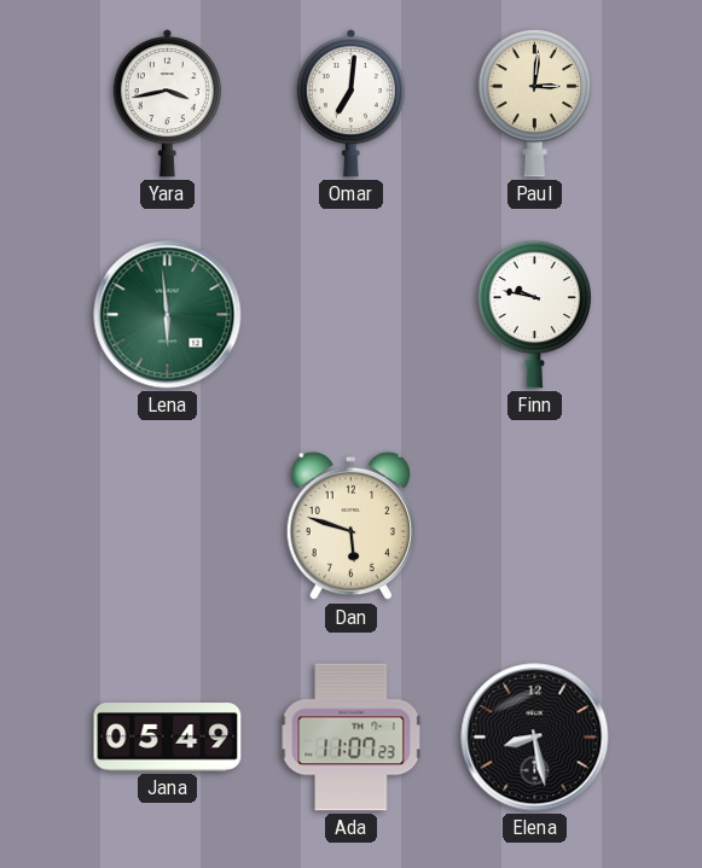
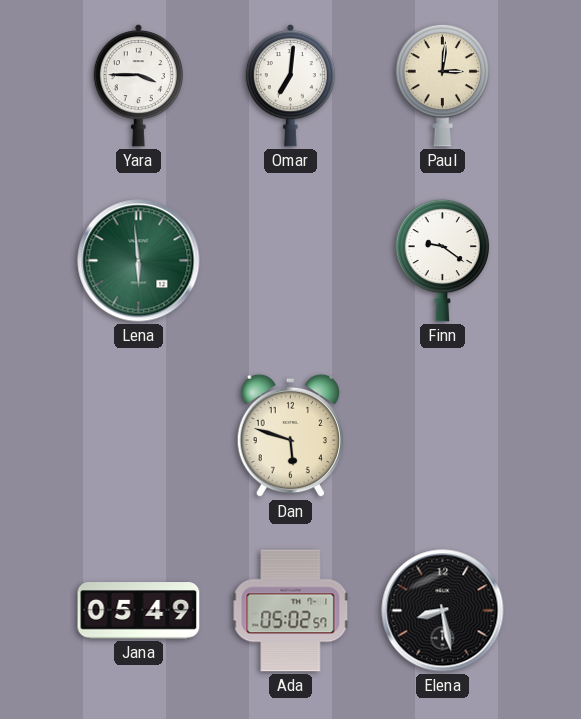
Yara: 3:43 -> 3:45
Finn: 9:47 -> 9:21
Ada: 11:07 -> 05:02
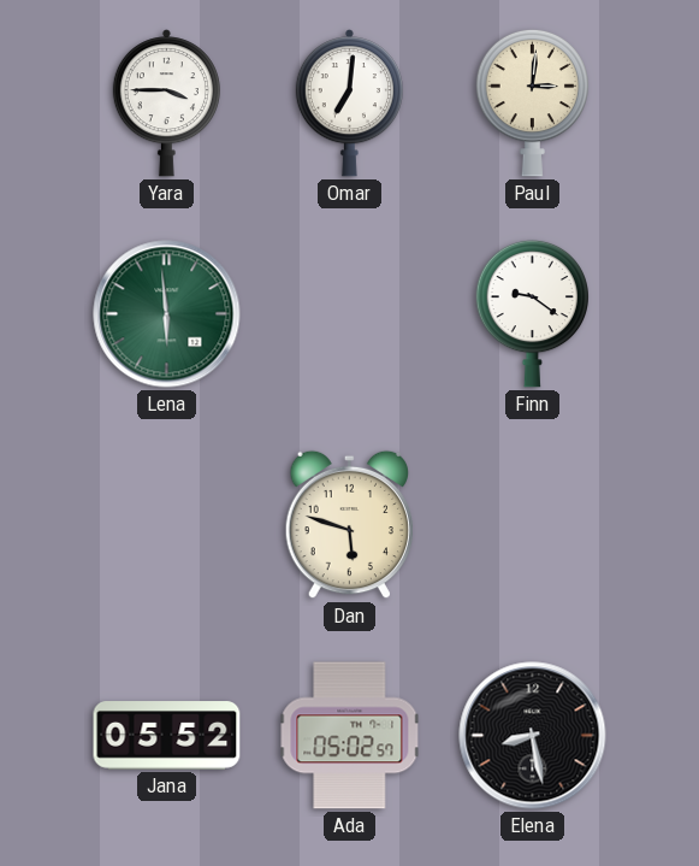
Jana: 05:49 -> 05:52
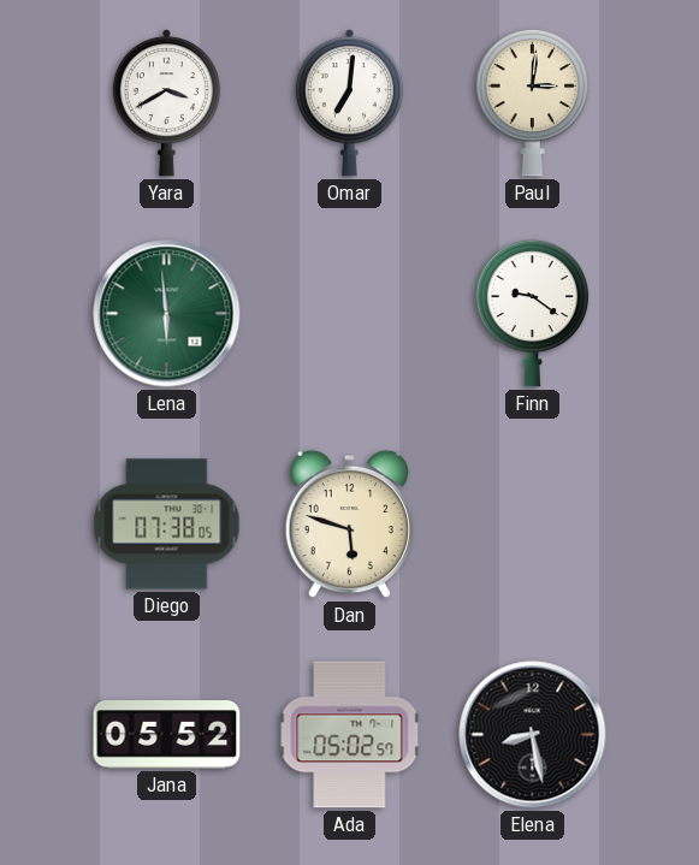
Yara: 3:45 -> 3:40
Diego: none -> 07:38
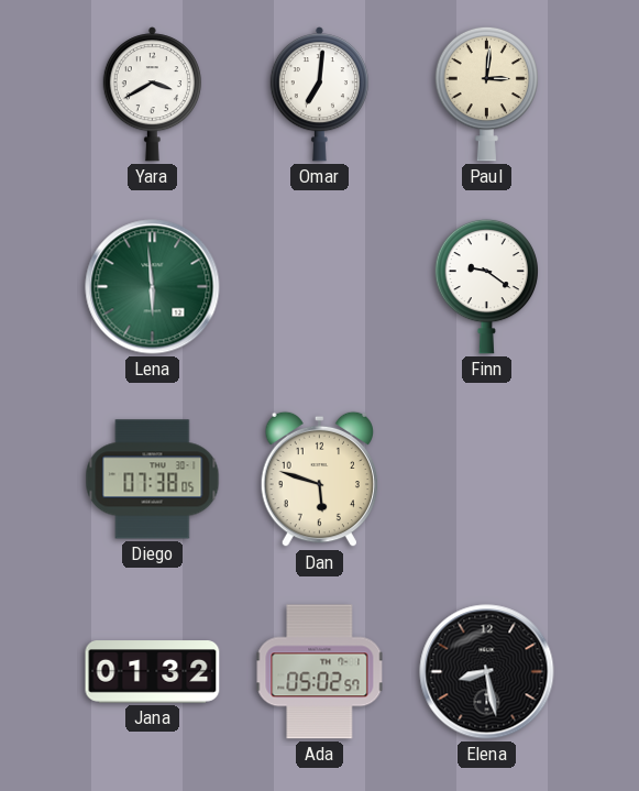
Jana: 05:52 -> 01:32
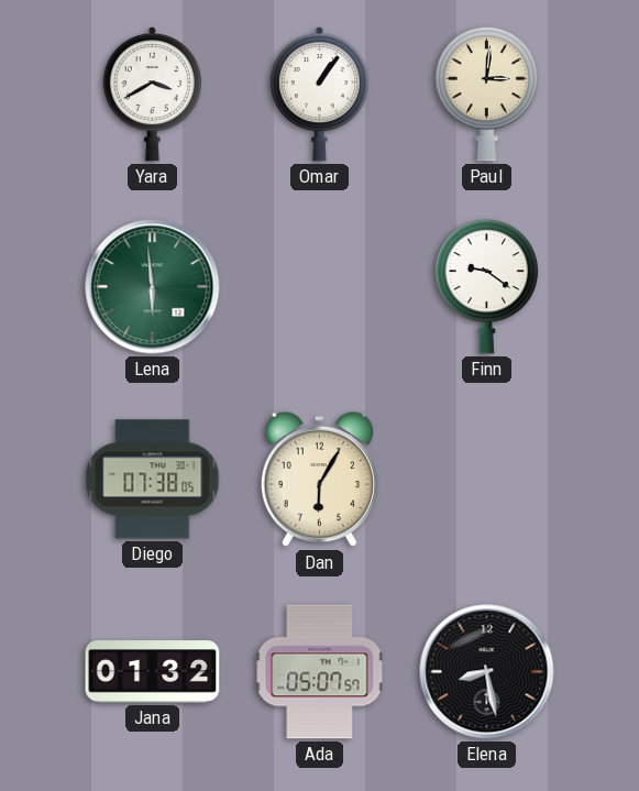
Omar: 7:01 -> 1:06
Dan: 5:48 -> 6:05
Ada: 05:02 -> 05:07
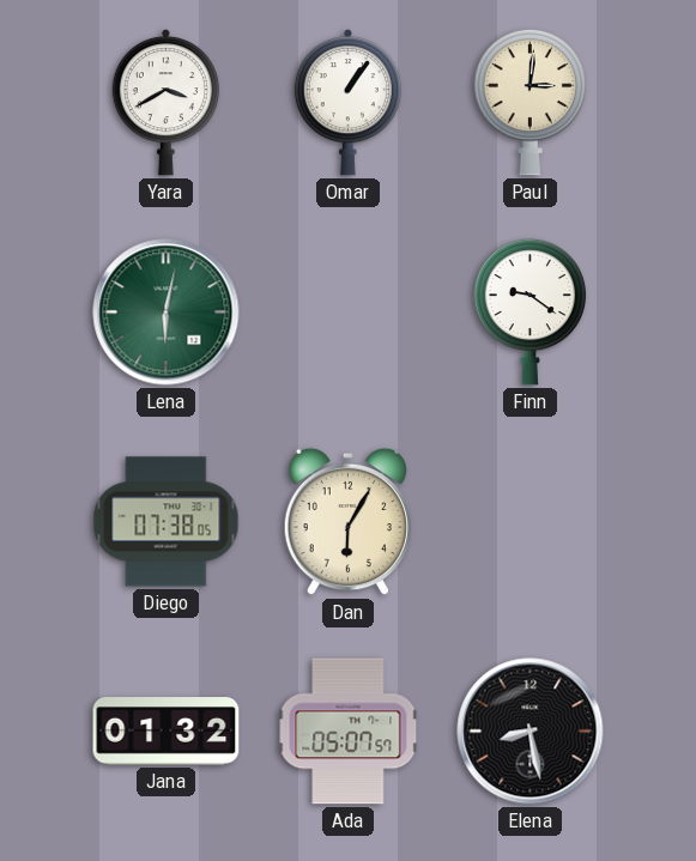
Lena: 5:59 -> 6:02
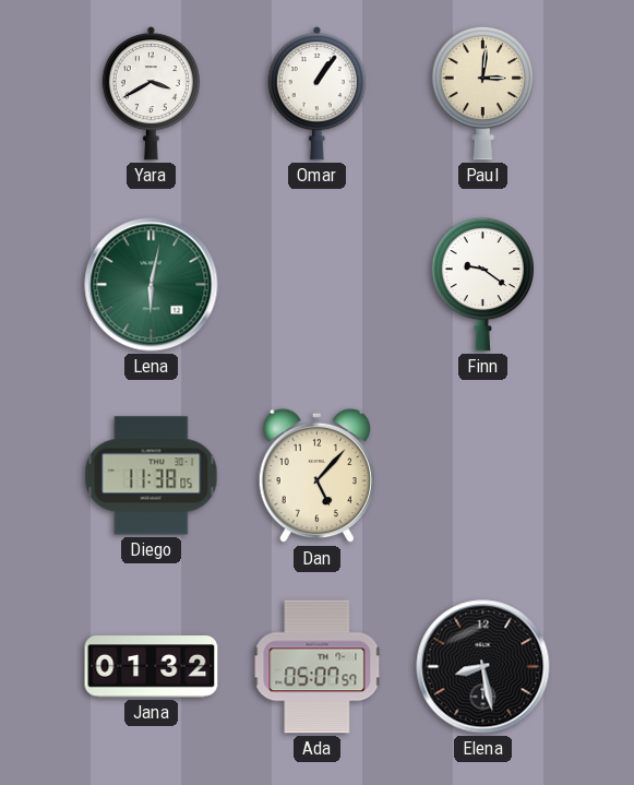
Diego: 07:38 -> 11:38
Dan: 6:05 -> 5:07
